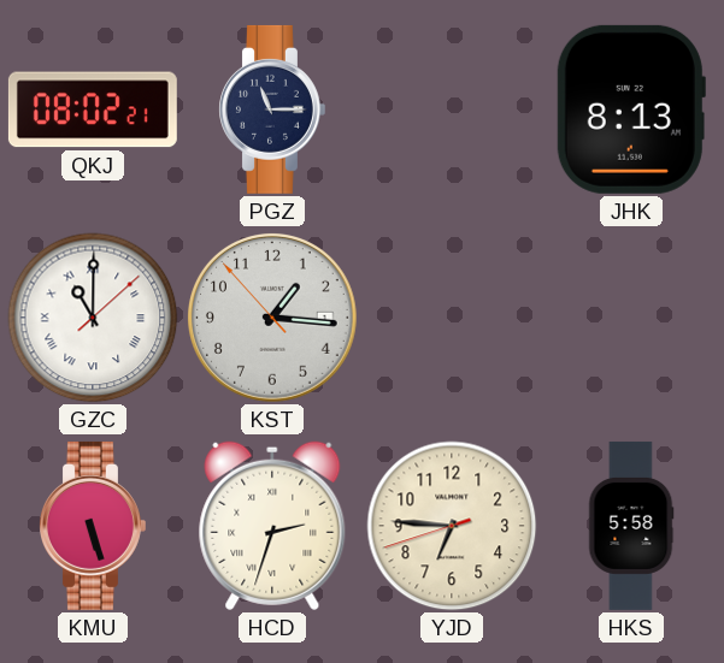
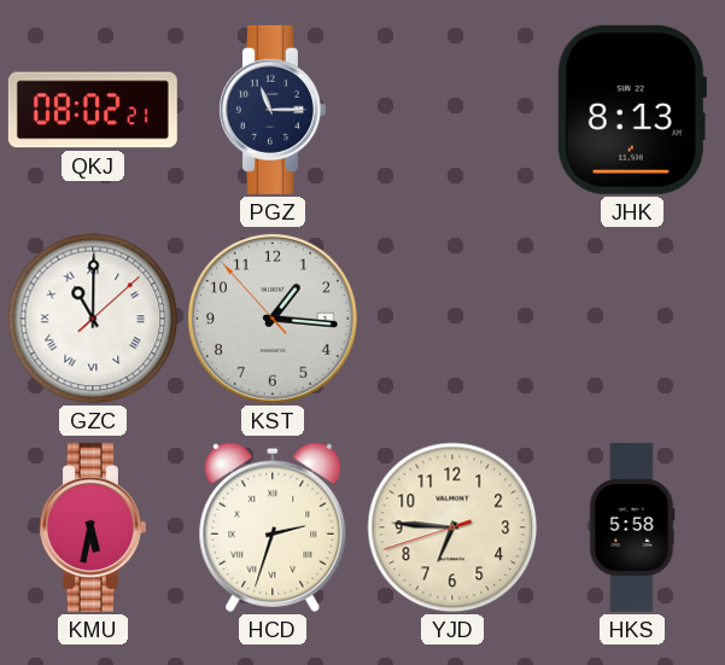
KMU: 5:27 -> 5:32
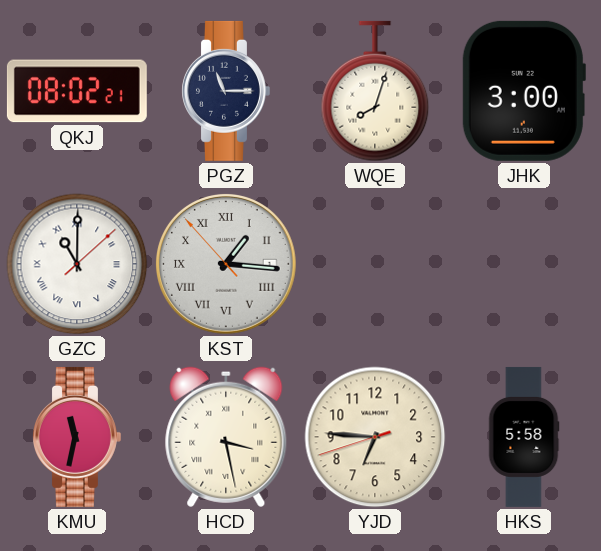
WQE: none -> 8:03
JHK: 8:13 -> 3:00
KST numerals: Arabic -> Roman
KMU: 5:32 -> 11:32
HCD: 2:33 -> 3:28
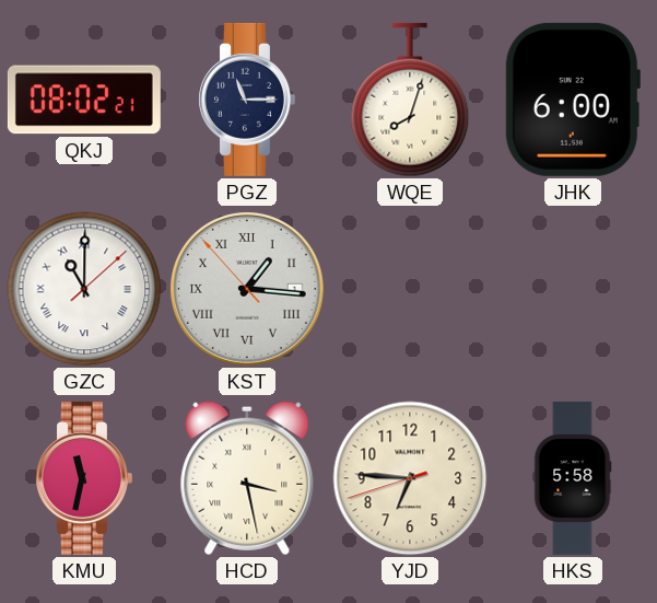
JHK: 3:00 -> 6:00
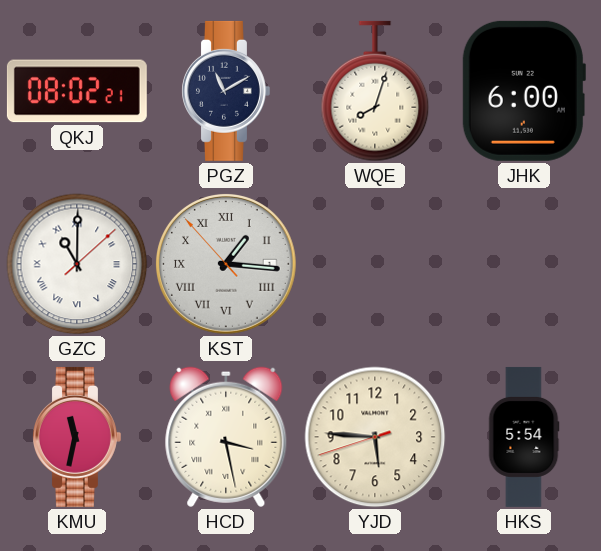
PGZ: 11:15 -> 11:10
YJD: 6:45 -> 5:45
HKS: 5:58 -> 5:54
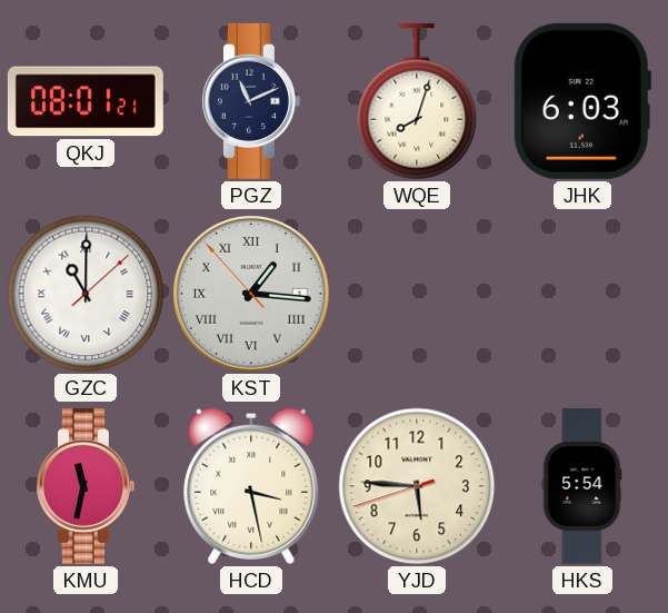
QKJ: 08:02 -> 08:01
PGZ: 11:10 -> 11:11
JHK: 6:00 -> 6:03
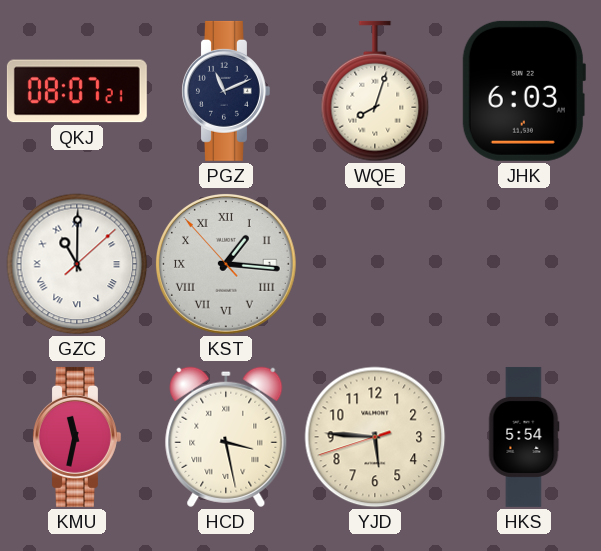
QKJ: 08:01 -> 08:07
